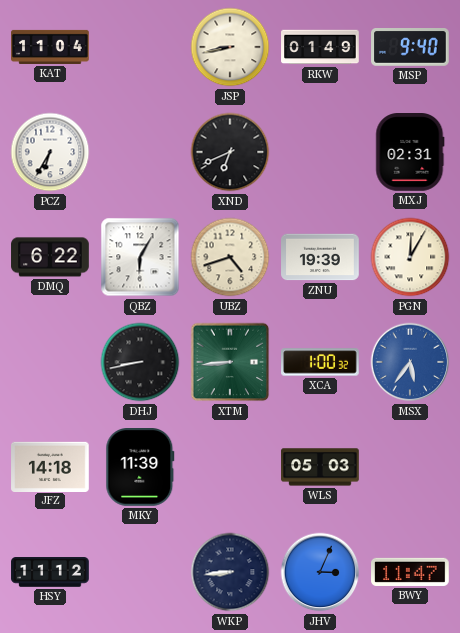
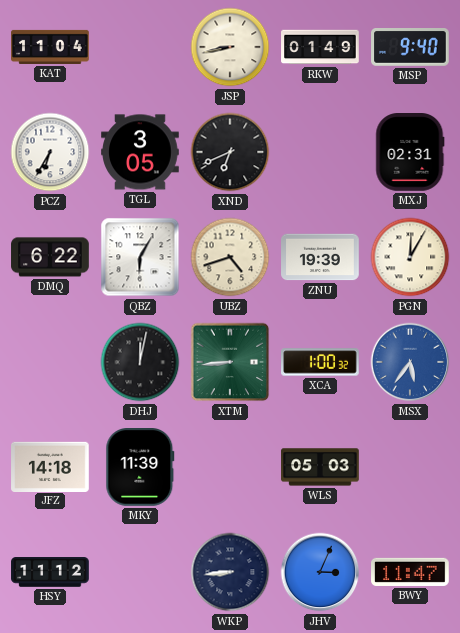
TGL: none -> 3:05
DHJ: 8:43 -> 12:02
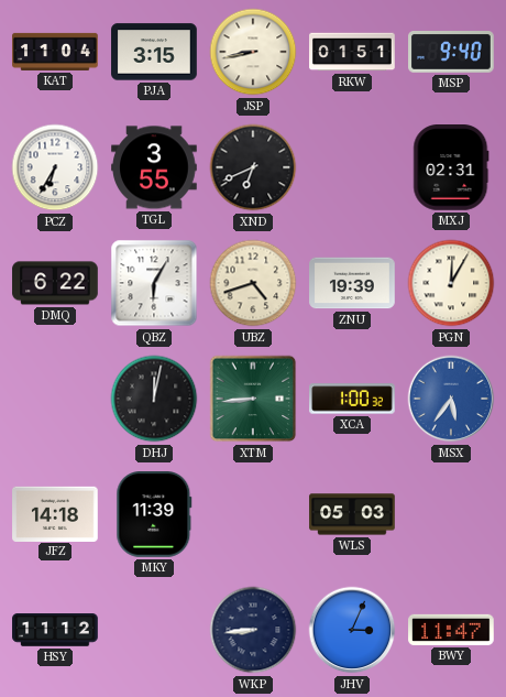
PJA: none -> 3:15
RKW: 01:49 -> 01:51
TGL: 3:05 -> 3:55
